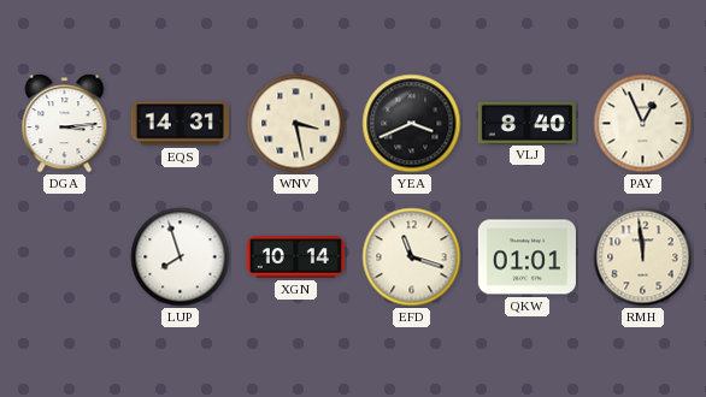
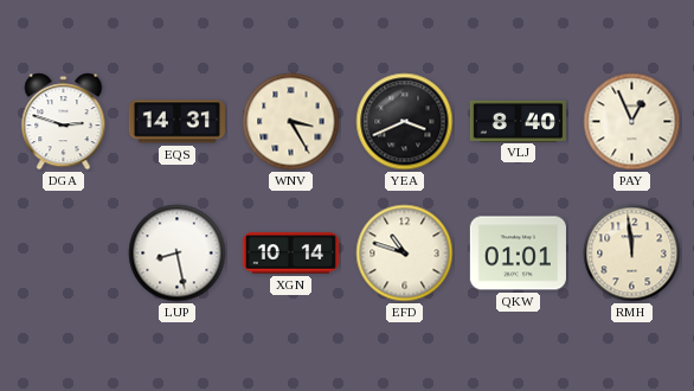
DGA: 3:14 -> 2:48
WNV: 3:28 -> 3:25
LUP: 7:57 -> 8:28
EFD: 11:18 -> 10:48
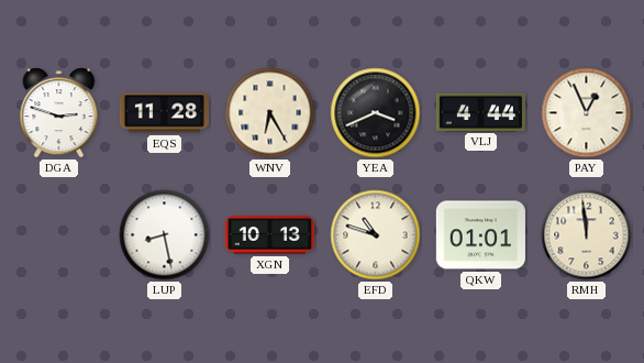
EQS: 14:31 -> 11:28
WNV: 3:25 -> 6:25
VLJ: 8:40 -> 4:44
XGN: 10:14 -> 10:13
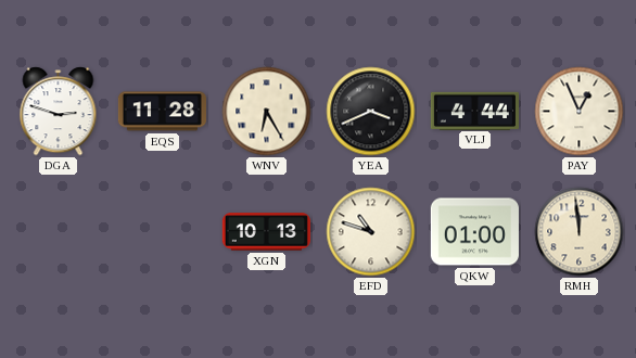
LUP: 8:28 -> none
QKW: 01:01 -> 01:00
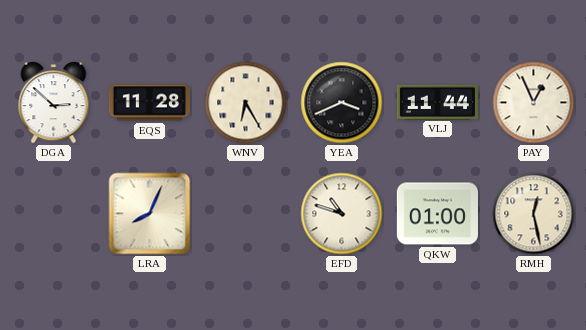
DGA: 2:48 -> 2:52
VLJ: 4:44 -> 11:44
LRA: none -> 8:04
XGN: 10:13 -> none
RMH: 11:59 -> 12:28
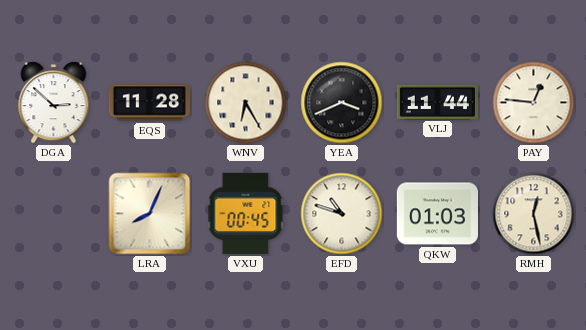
PAY: 12:56 -> 12:46
VXU: none -> 00:45
QKW: 01:00 -> 01:03
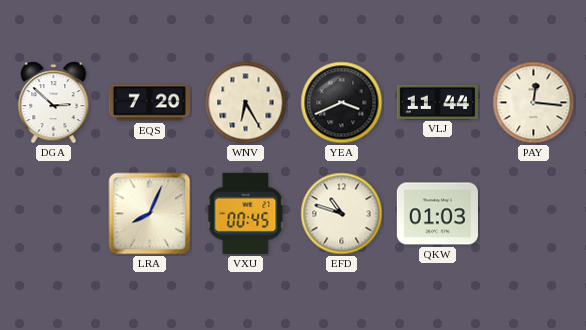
EQS: 11:28 -> 7:20
PAY: 12:46 -> 12:16
RMH: 12:28 -> none
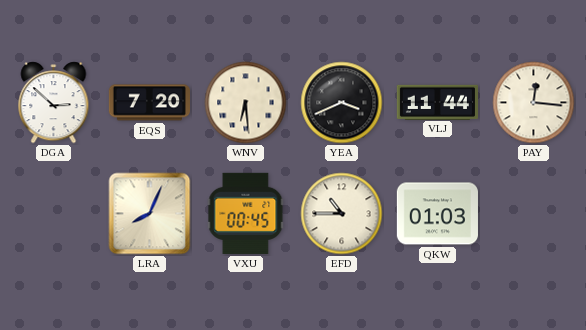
WNV: 6:25 -> 6:29
EFD: 10:48 -> 10:45
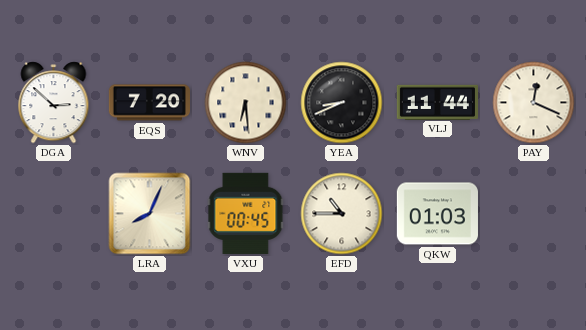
YEA: 3:41 -> 8:41
PAY: 12:16 -> 12:19
